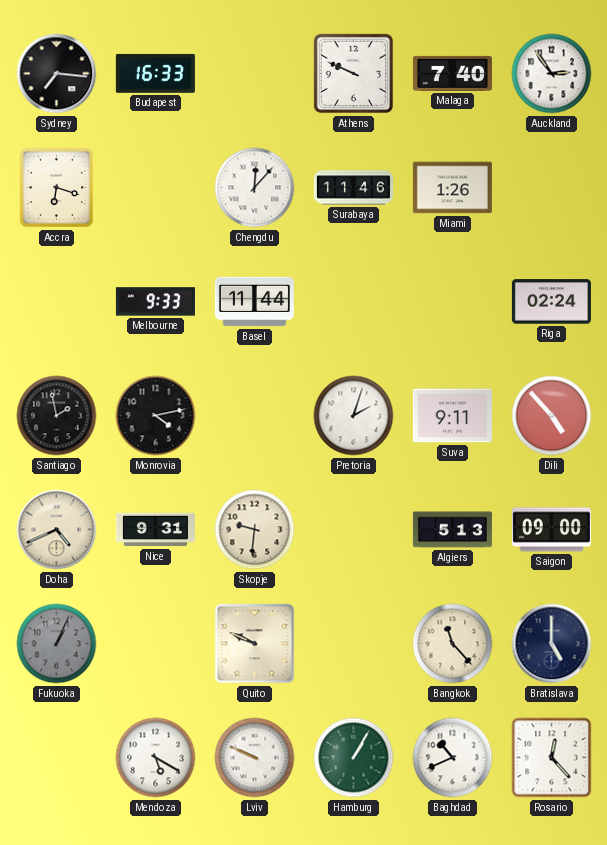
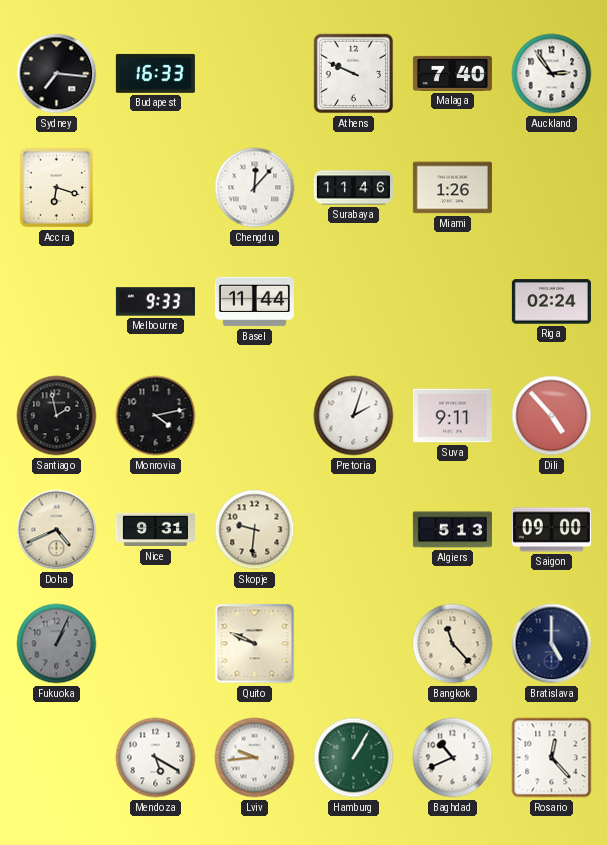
Lviv: 9:49 -> 9:44
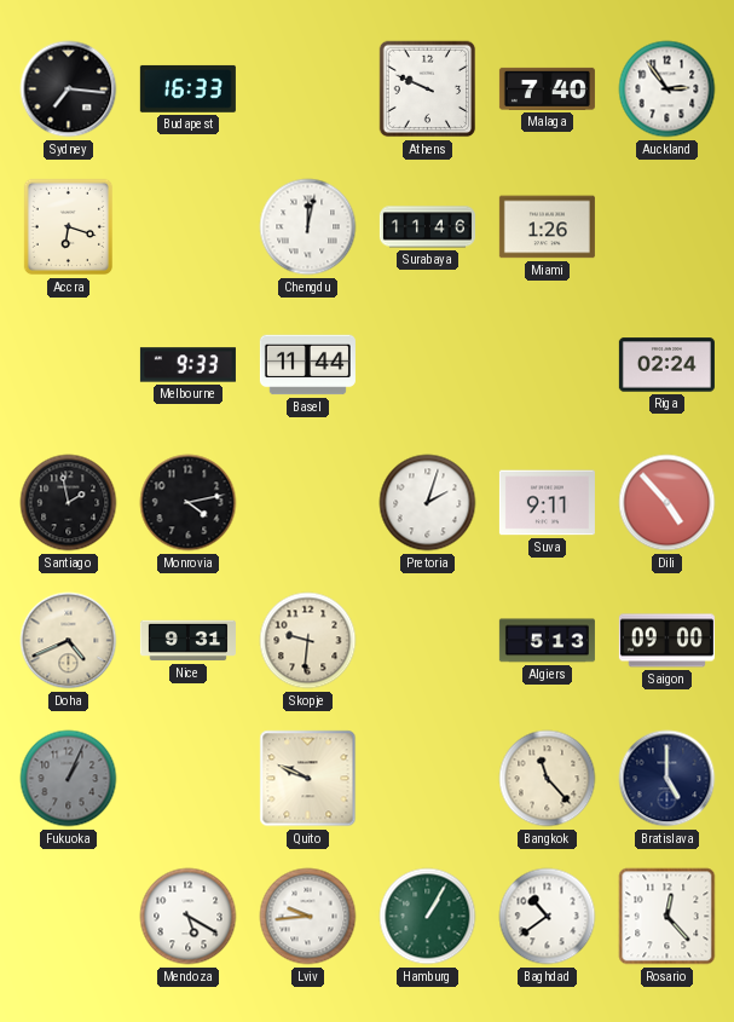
Chengdu: 12:07 -> 12:02
Baghdad: 10:41 -> 10:39
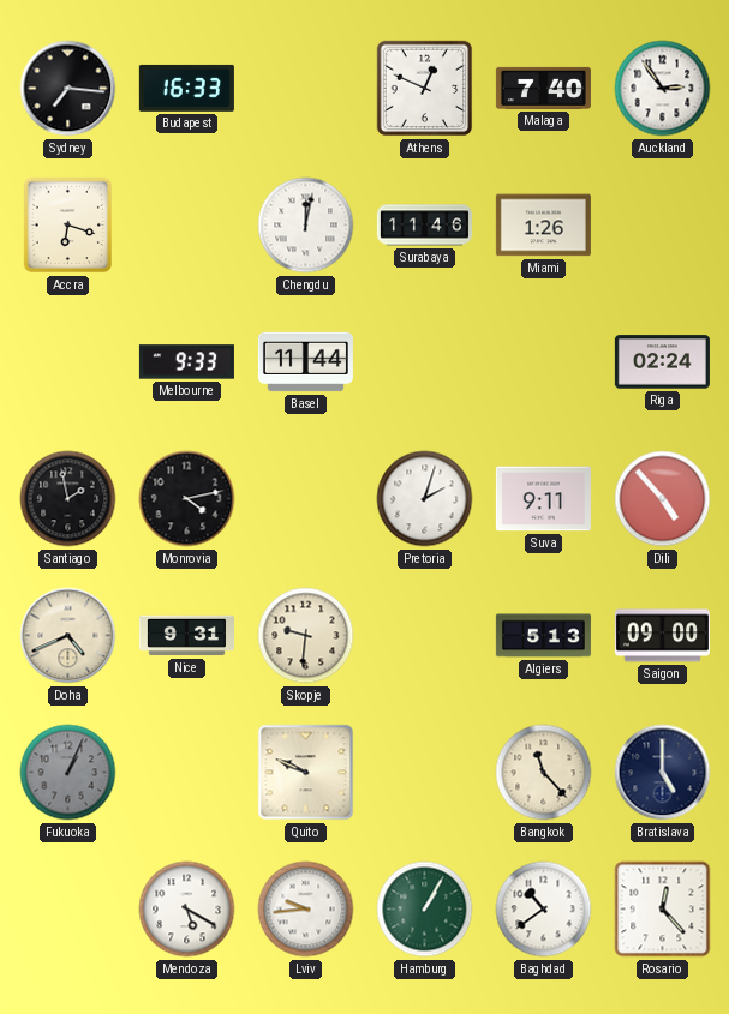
Athens: 9:49 -> 12:49
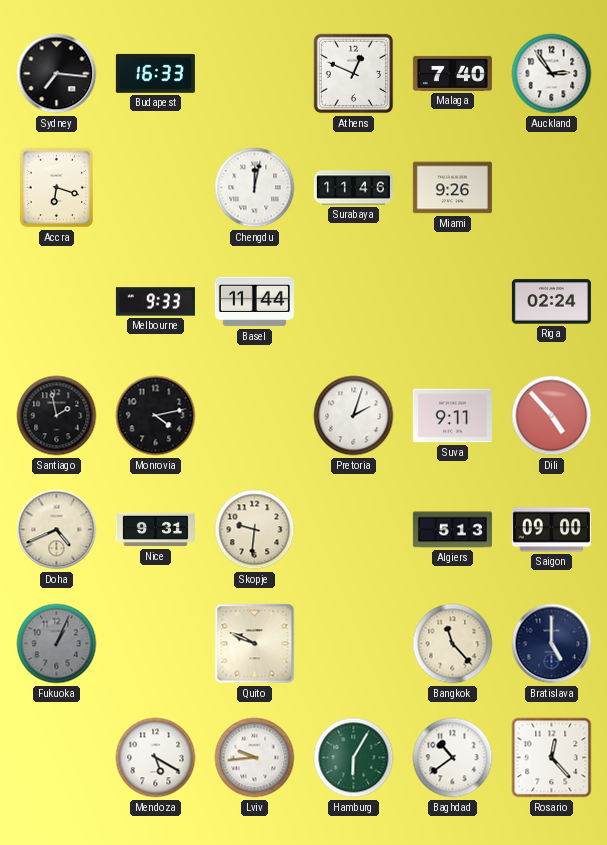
Miami: 1:26 -> 9:26
Hamburg: 1:05 -> 6:05
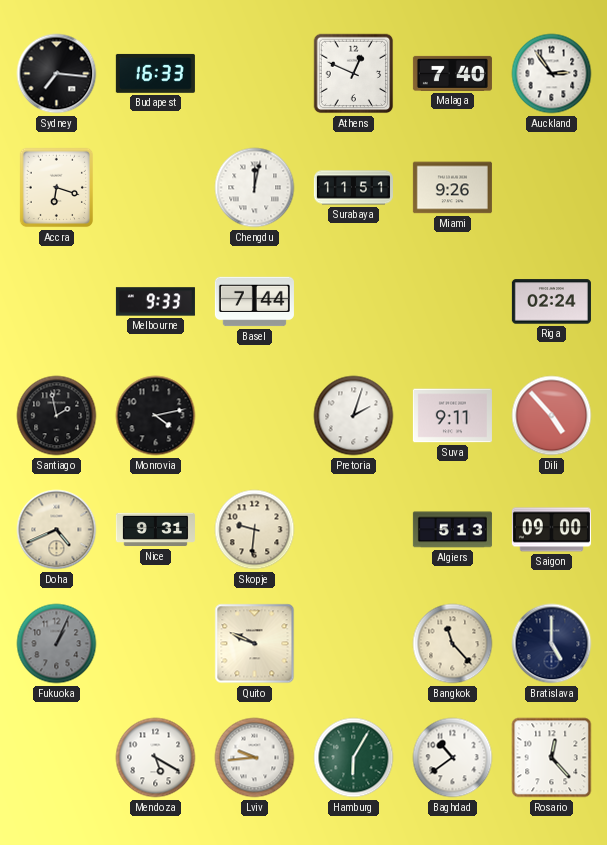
Surabaya: 11:46 -> 11:51
Basel: 11:44 -> 7:44
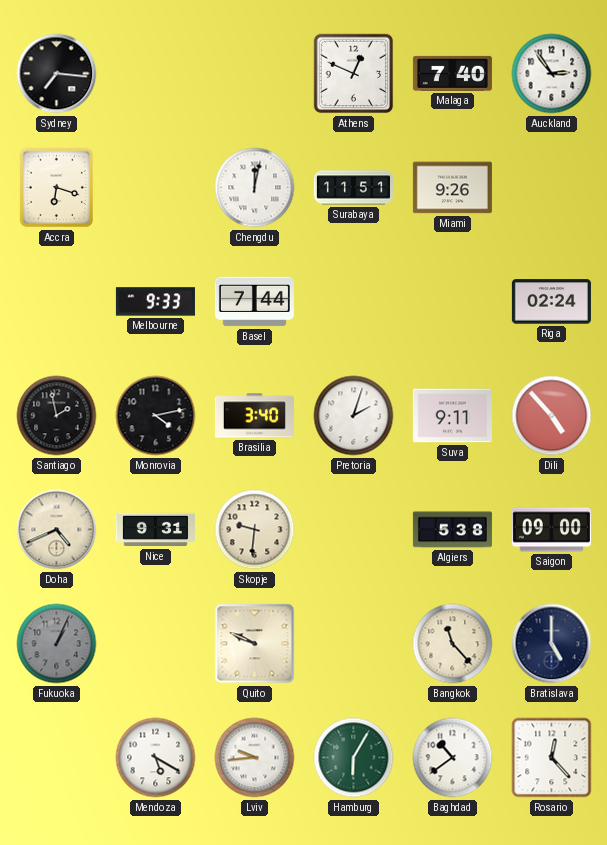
Budapest: 16:33 -> none
Brasilia: none -> 3:40
Algiers: 5:13 -> 5:38
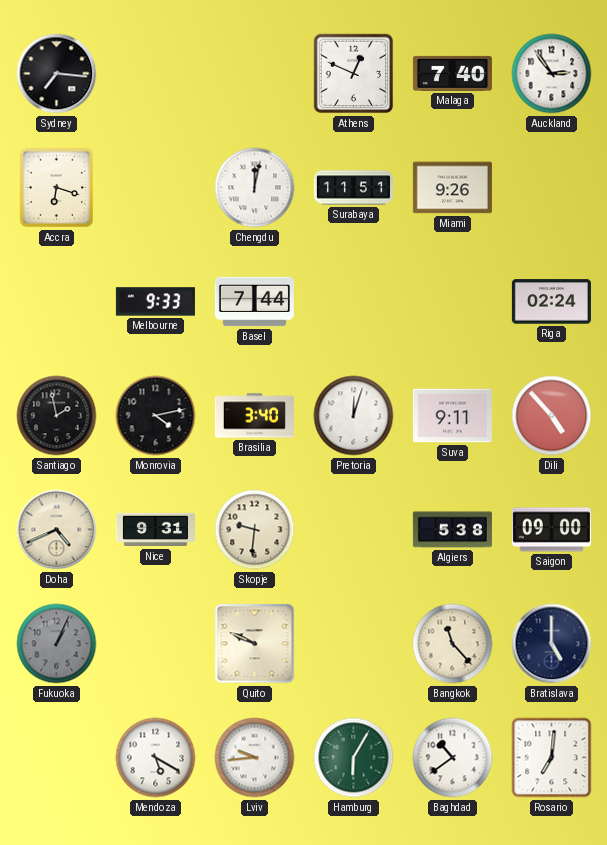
Pretoria: 2:03 -> 12:03
Rosario: 12:23 -> 7:01
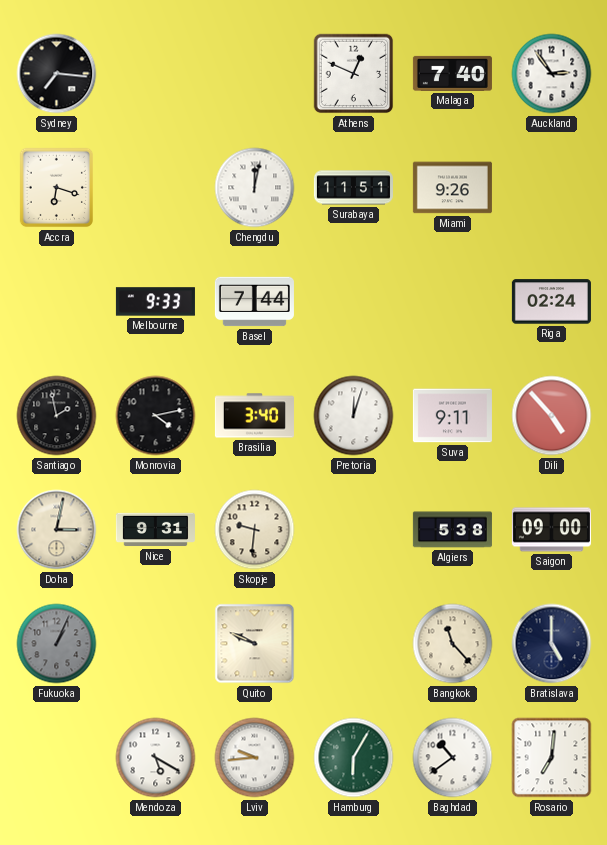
Doha: 4:41 -> 3:02
